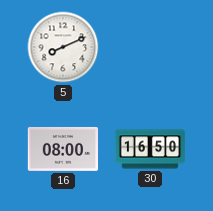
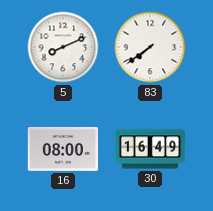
83: none -> 7:39
30: 16:50 -> 16:49
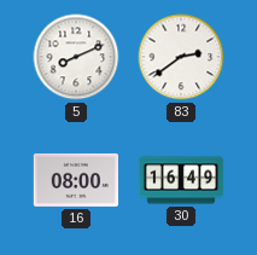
83: 7:39 -> 2:39
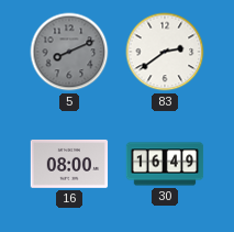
5 dial: white -> grey
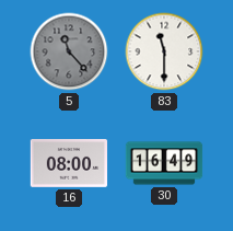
5: 8:11 -> 11:23
83: 2:39 -> 11:30
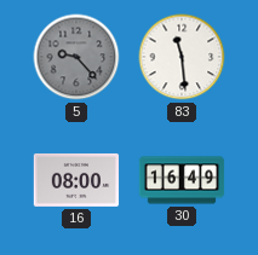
5: 11:23 -> 9:23
83: 11:30 -> 11:29
